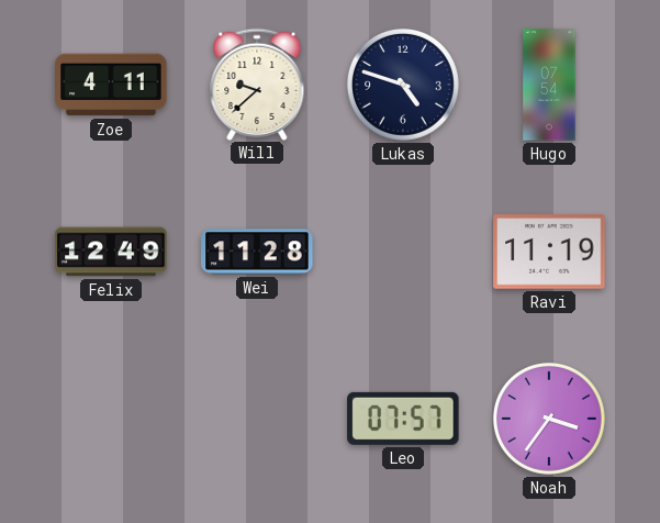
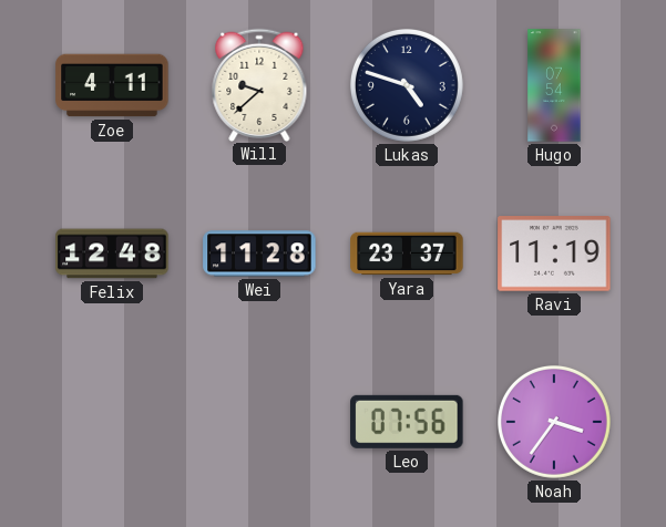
Felix: 12:49 -> 12:48
Yara: none -> 23:37
Leo: 07:57 -> 07:56
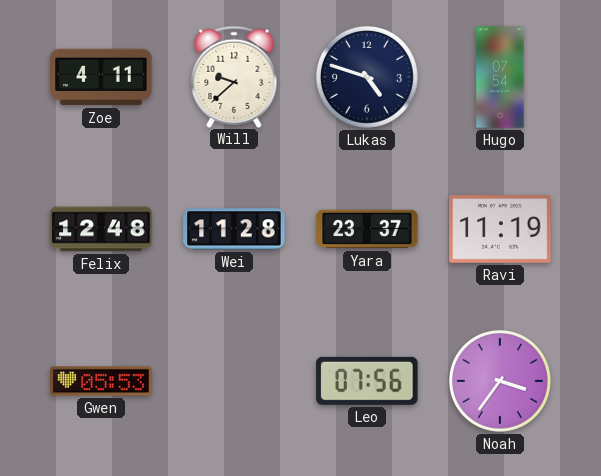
Gwen: none -> 05:53
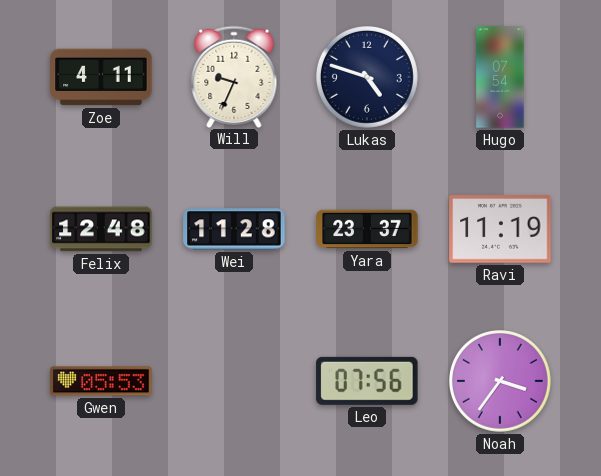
Will: 9:38 -> 9:34
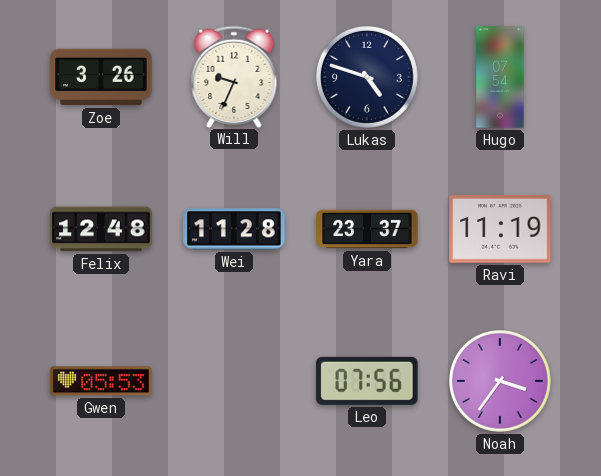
Zoe: 4:11 -> 3:26
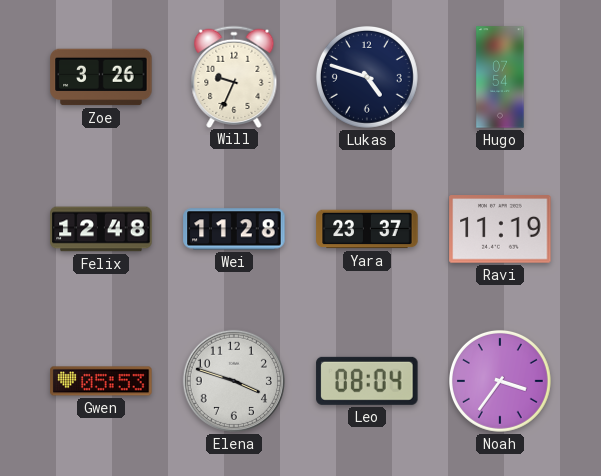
Elena: none -> 3:48
Leo: 07:56 -> 08:04
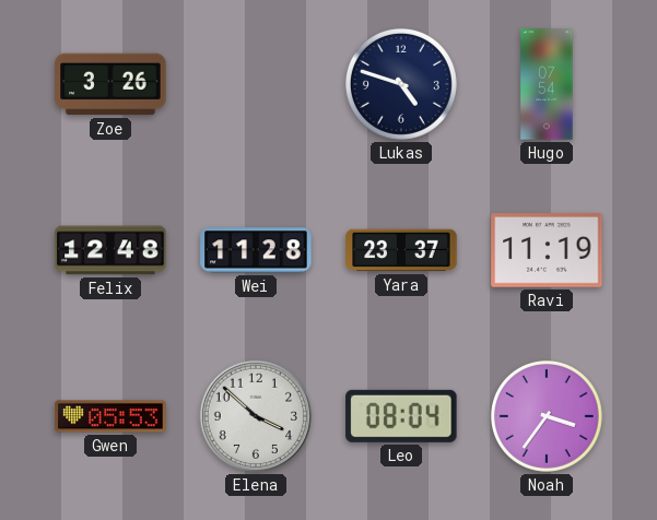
Will: 9:34 -> none
Elena: 3:48 -> 3:52
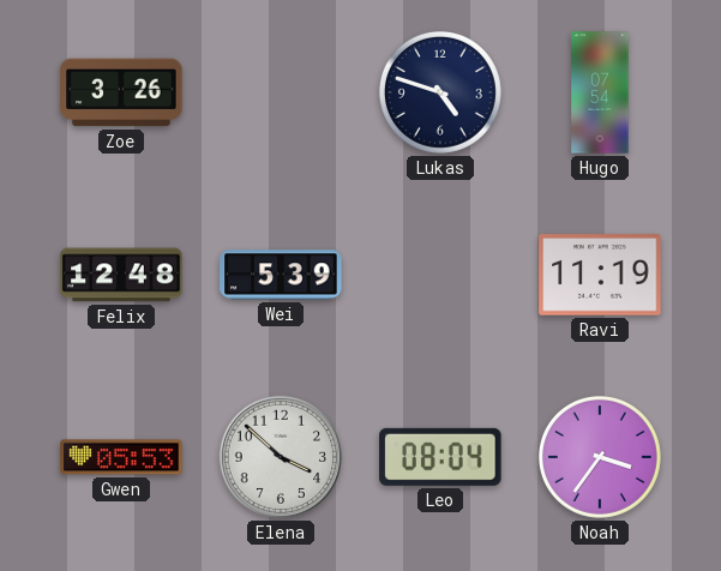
Wei: 11:28 -> 5:39
Yara: 23:37 -> none
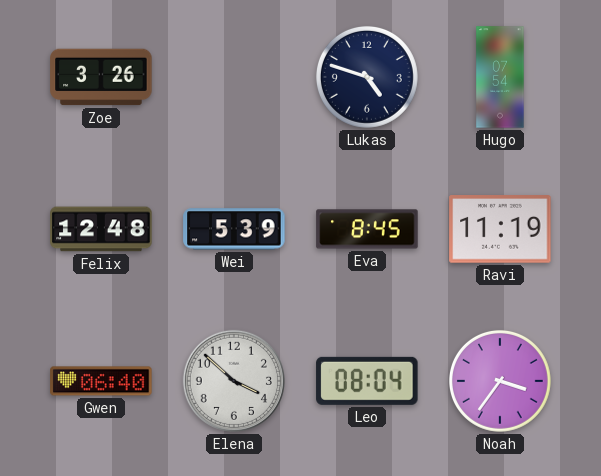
Eva: none -> 8:45
Gwen: 05:53 -> 06:40
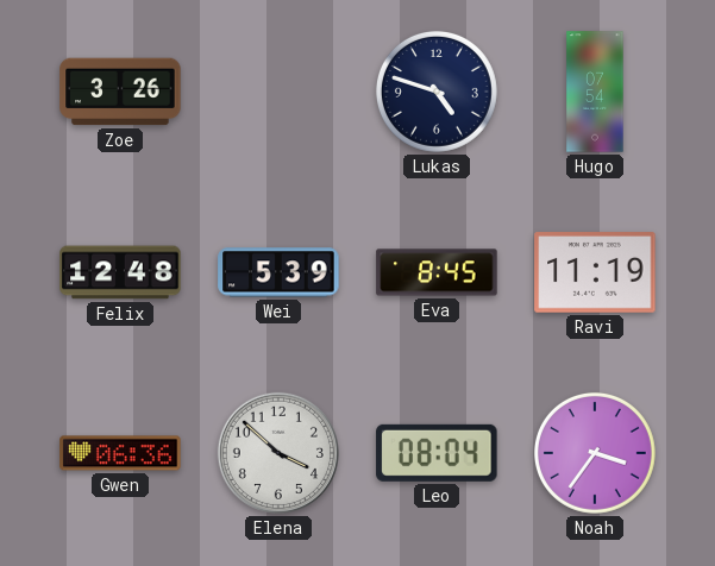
Gwen: 06:40 -> 06:36
